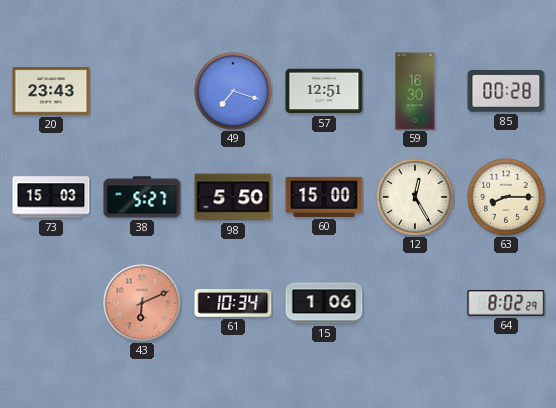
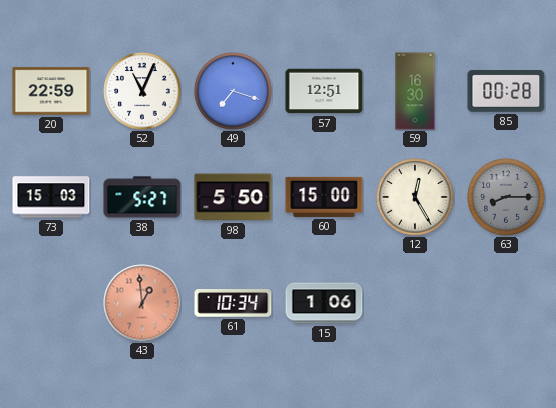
20: 23:43 -> 22:59
52: none -> 11:04
63 dial: cream -> grey
43: 6:11 -> 12:59
64: 8:02 -> none
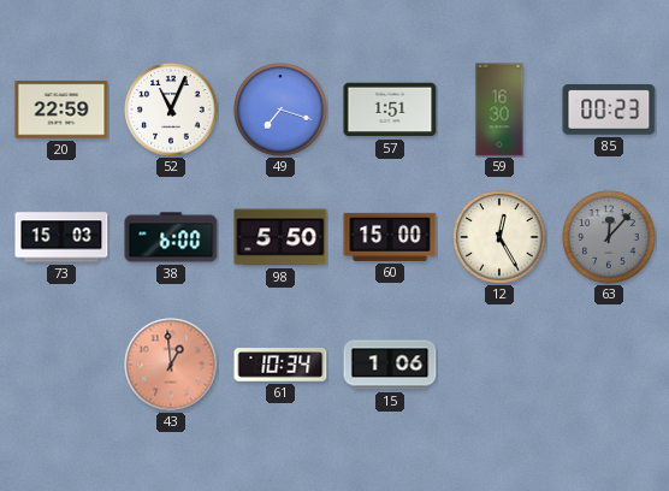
57: 12:51 -> 1:51
85: 00:28 -> 00:23
38: 5:27 -> 6:00
63: 8:15 -> 12:07
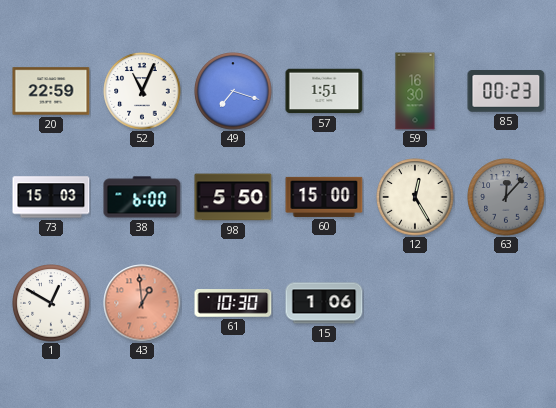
1: none -> 12:50
61: 10:34 -> 10:30
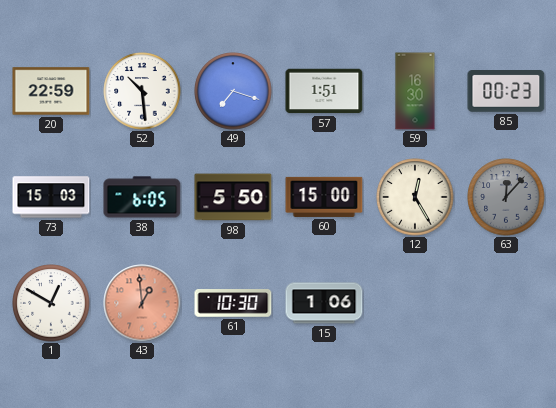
52: 11:04 -> 10:29
38: 6:00 -> 6:05
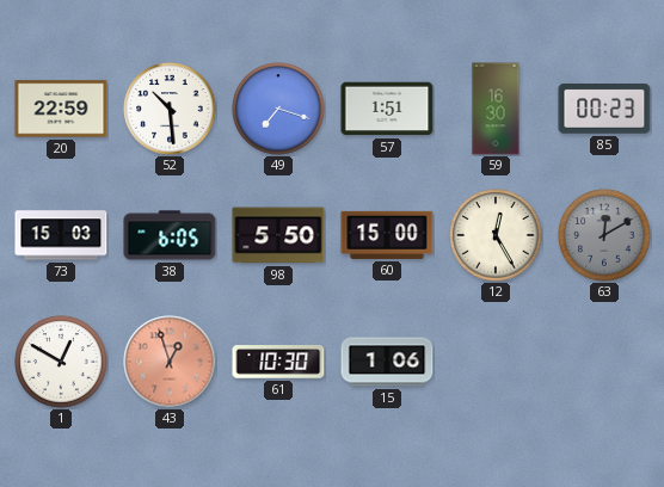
63: 12:07 -> 12:10
43: 12:59 -> 12:57
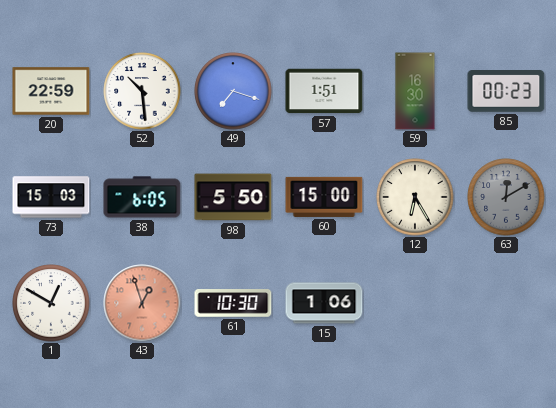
12: 12:25 -> 6:25
